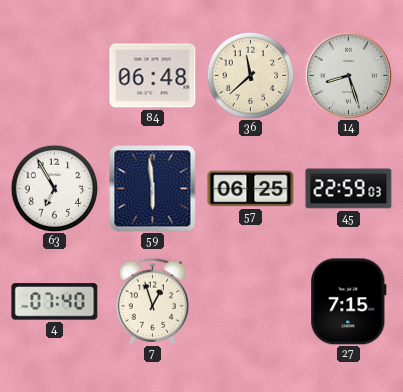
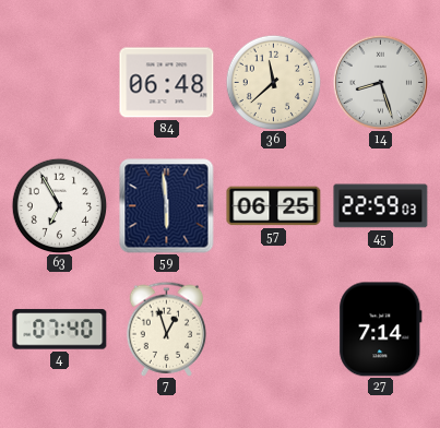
27: 7:15 -> 7:14
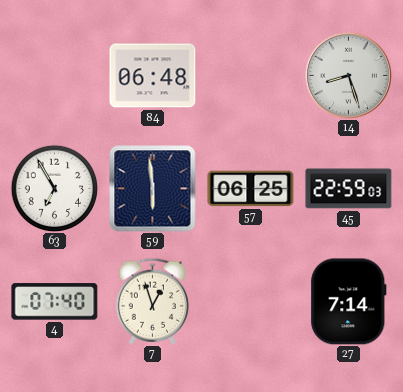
36: 11:38 -> none
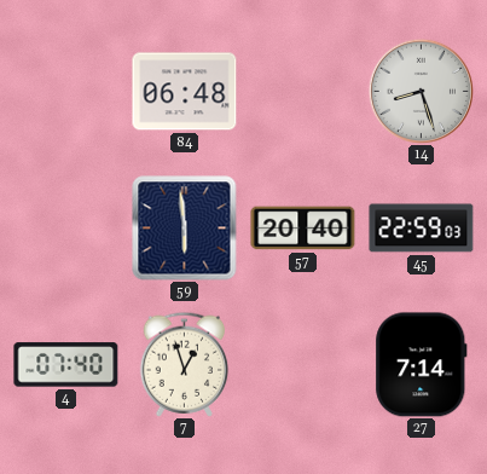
63: 6:55 -> none
57: 06:25 -> 20:40
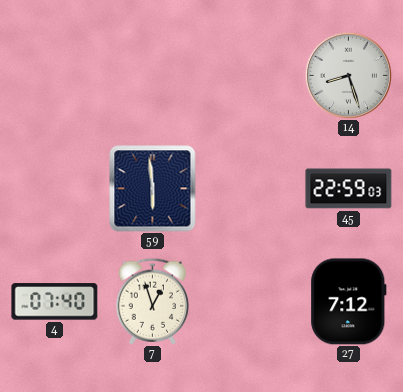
84: 06:48 -> none
57: 20:40 -> none
27: 7:14 -> 7:12
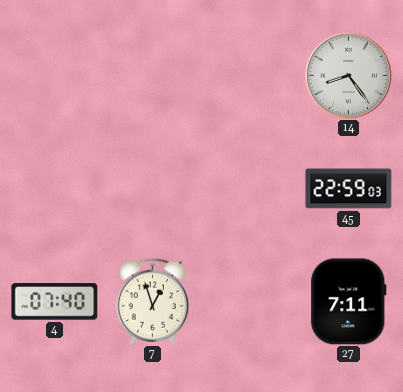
14: 8:27 -> 8:24
59: 5:59 -> none
27: 7:12 -> 7:11
